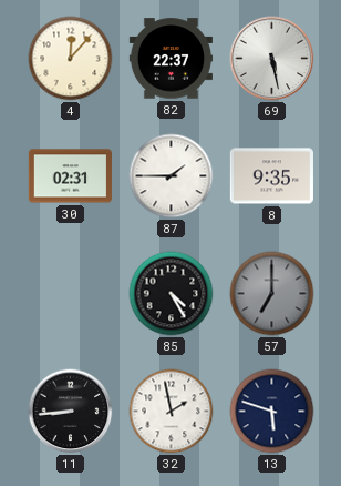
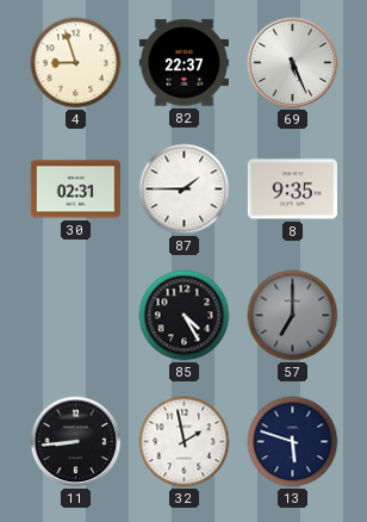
4: 12:07 -> 8:57
69: 5:28 -> 5:26
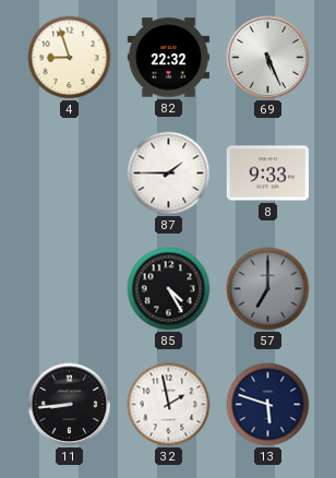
82: 22:37 -> 22:32
30: 02:31 -> none
8: 9:35 -> 9:33
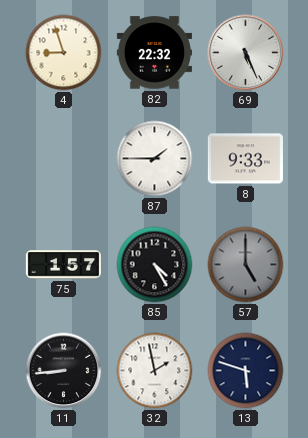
75: none -> 1:57
57: 7:00 -> 5:00
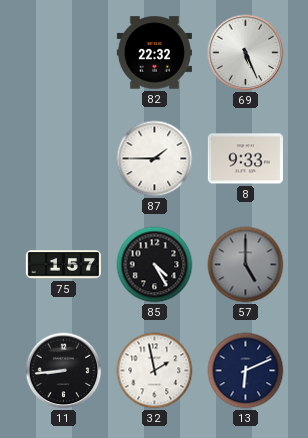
4: 8:57 -> none
13: 5:48 -> 6:11
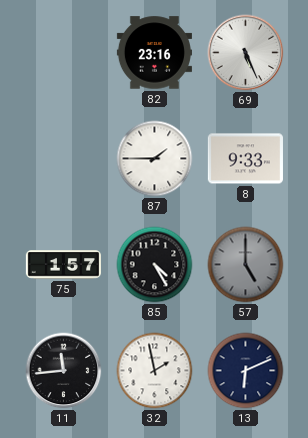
82: 22:32 -> 23:16
11: 8:44 -> 11:44
